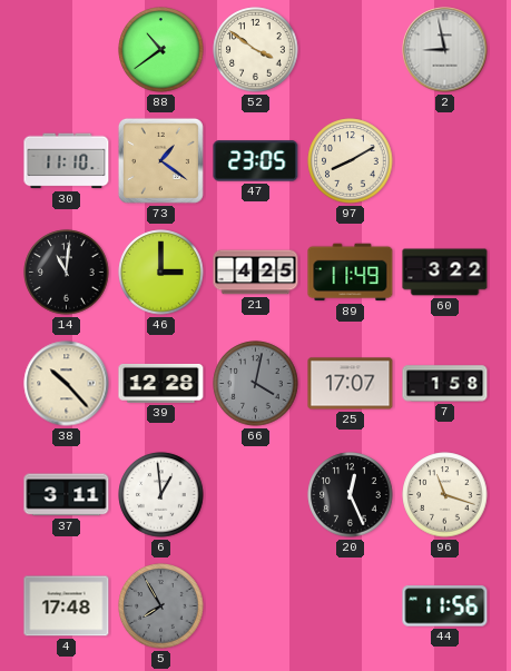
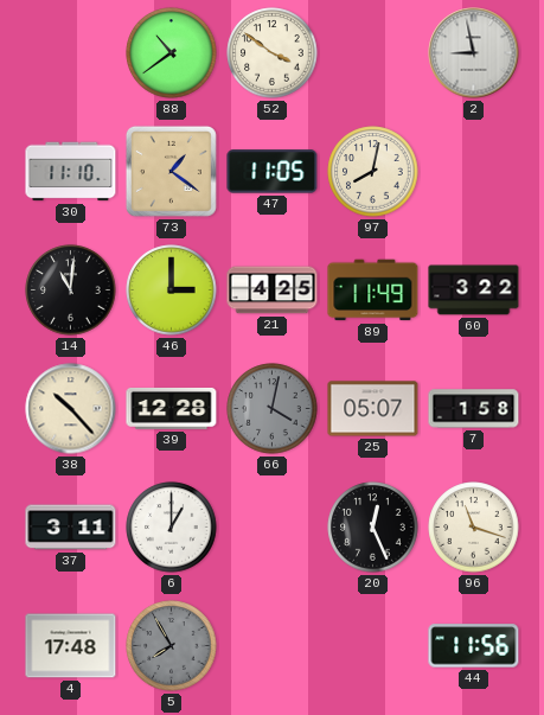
47: 23:05 -> 11:05
97: 8:10 -> 8:02
25: 17:07 -> 05:07
6: 12:59 -> 1:00
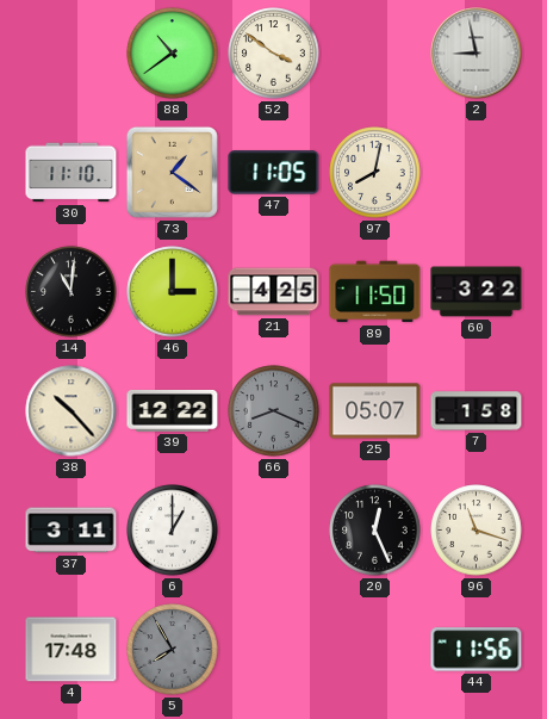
89: 11:49 -> 11:50
39: 12:28 -> 12:22
66: 4:02 -> 8:19
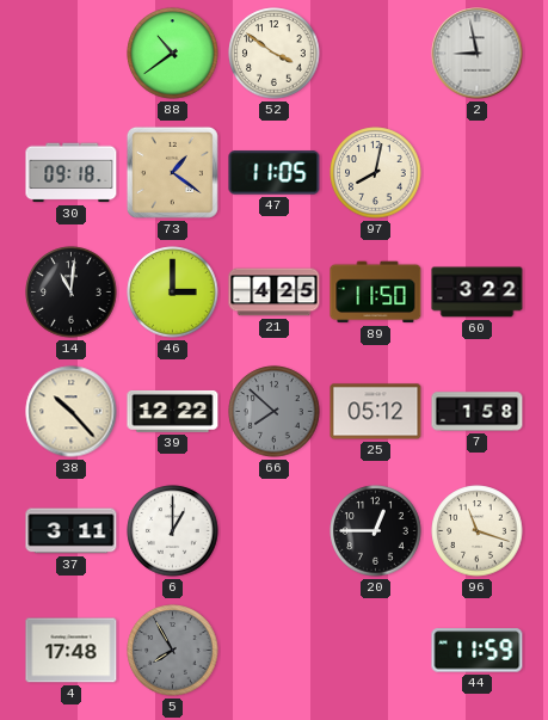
30: 11:10 -> 09:18
66: 8:19 -> 7:52
25: 05:07 -> 05:12
20: 12:26 -> 12:45
44: 11:56 -> 11:59
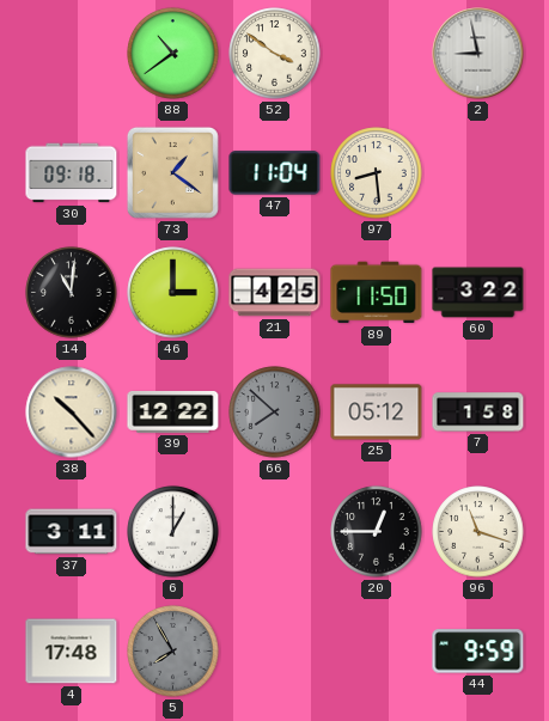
47: 11:05 -> 11:04
97: 8:02 -> 8:29
44: 11:59 -> 9:59
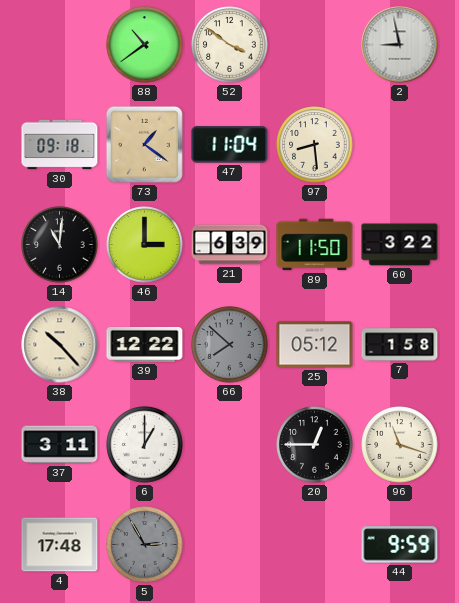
21: 4:25 -> 6:39
5: 7:55 -> 2:55
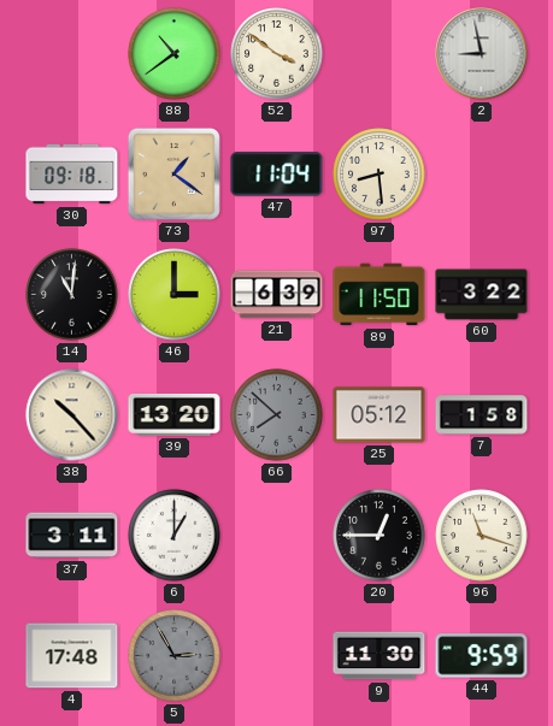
39: 12:22 -> 13:20
9: none -> 11:30
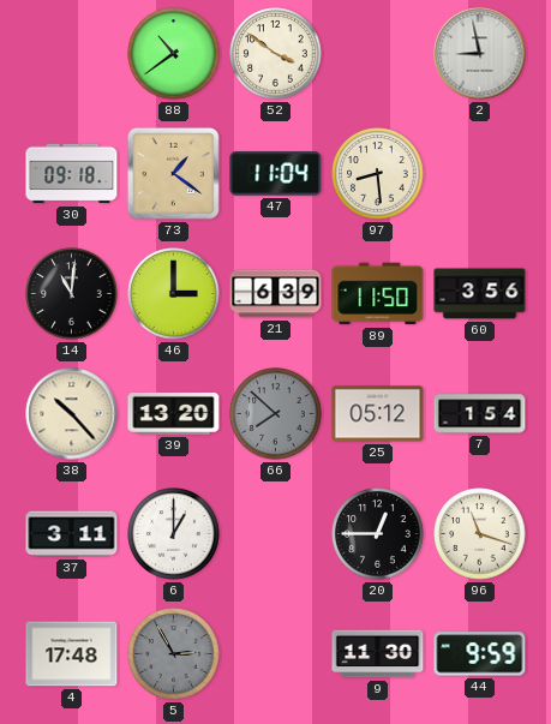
60: 3:22 -> 3:56
7: 1:58 -> 1:54
